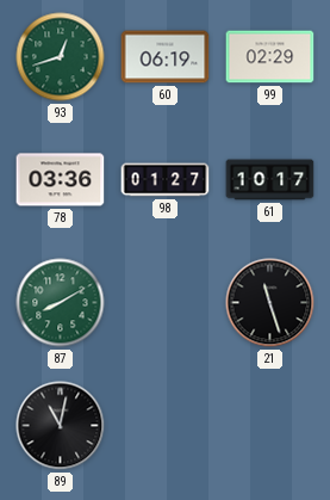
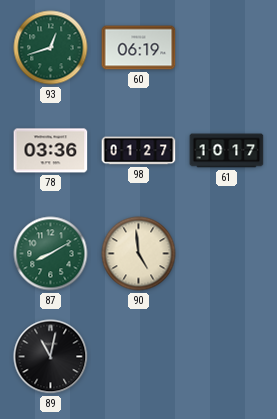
99: 02:29 -> none
90: none -> 4:59
21: 11:27 -> none
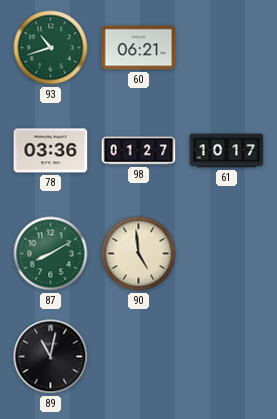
93: 12:42 -> 10:42
60: 06:19 -> 06:21
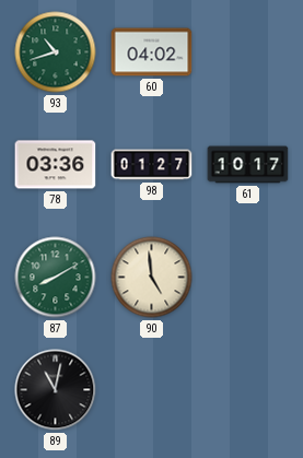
60: 06:21 -> 04:02
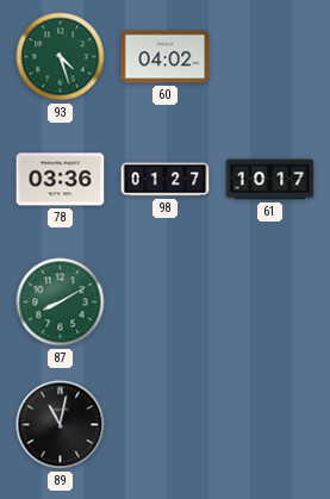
93: 10:42 -> 4:27
90: 4:59 -> none
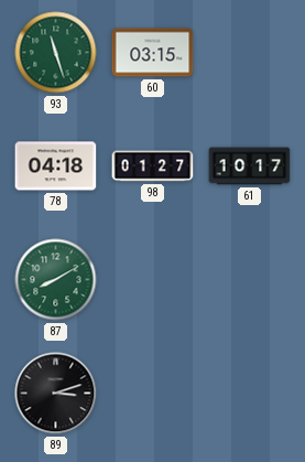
93: 4:27 -> 11:27
60: 04:02 -> 03:15
78: 03:36 -> 04:18
89: 11:02 -> 3:12
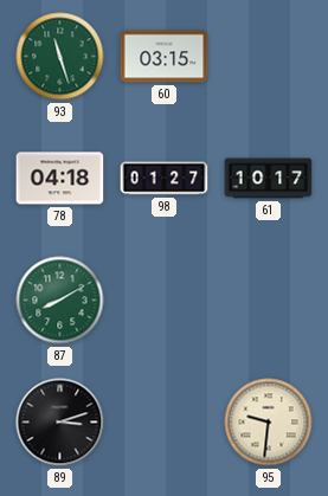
95: none -> 9:31
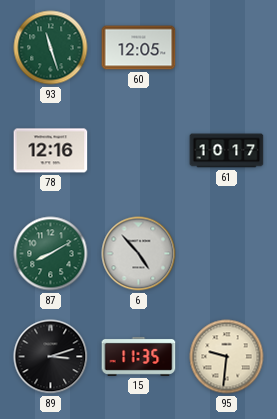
60: 03:15 -> 12:05
78: 04:18 -> 12:16
98: 01:27 -> none
6: none -> 4:53
15: none -> 11:35
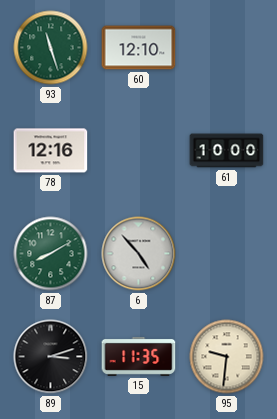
60: 12:05 -> 12:10
61: 10:17 -> 10:00
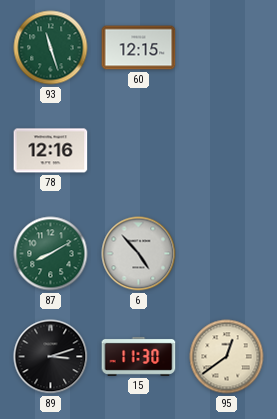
60: 12:10 -> 12:15
61: 10:00 -> none
15: 11:35 -> 11:30
95: 9:31 -> 12:39
